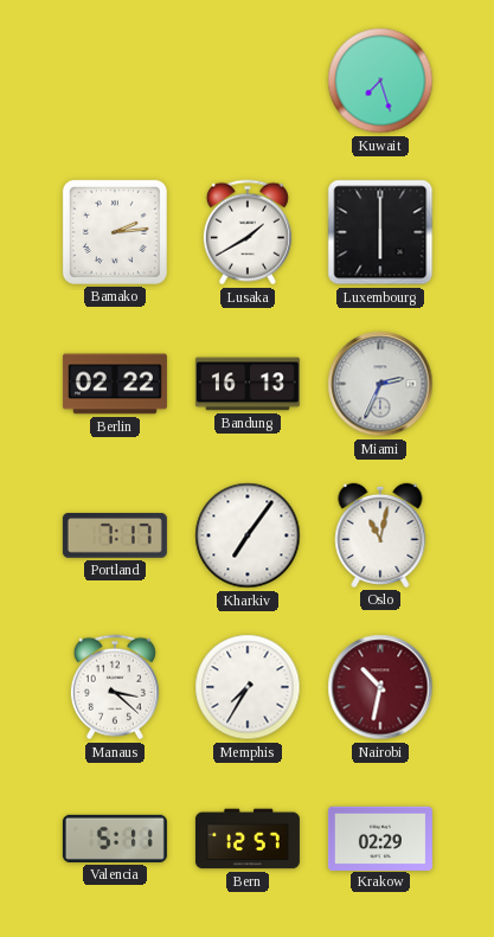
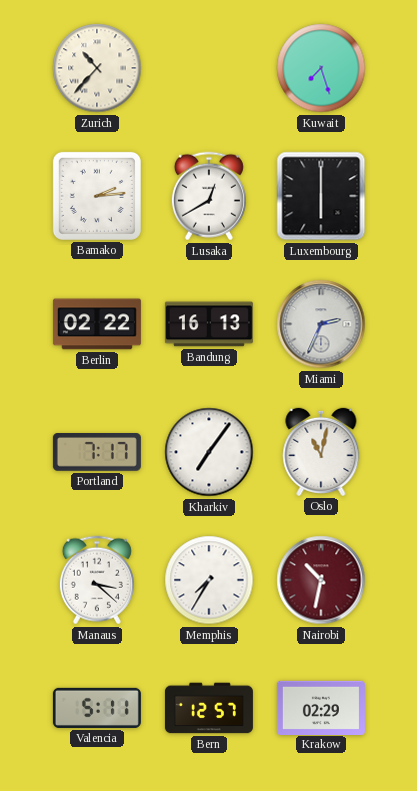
Zurich: none -> 10:37
Lusaka: 1:40 -> 12:40
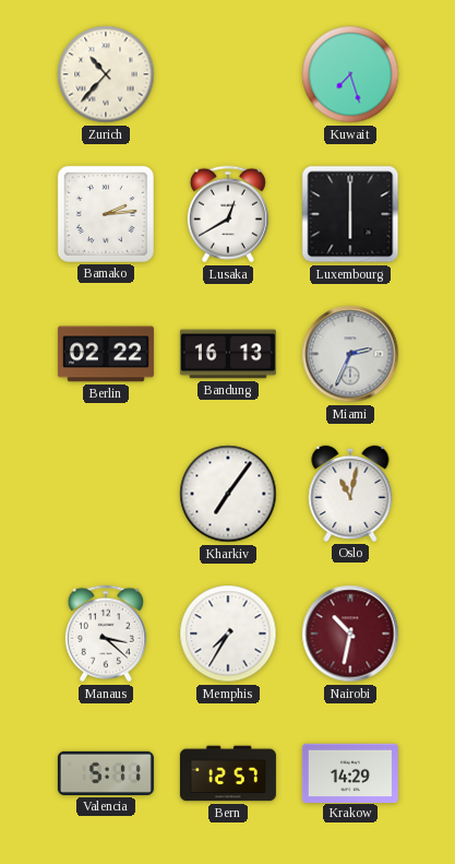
Portland: 7:17 -> none
Krakow: 02:29 -> 14:29
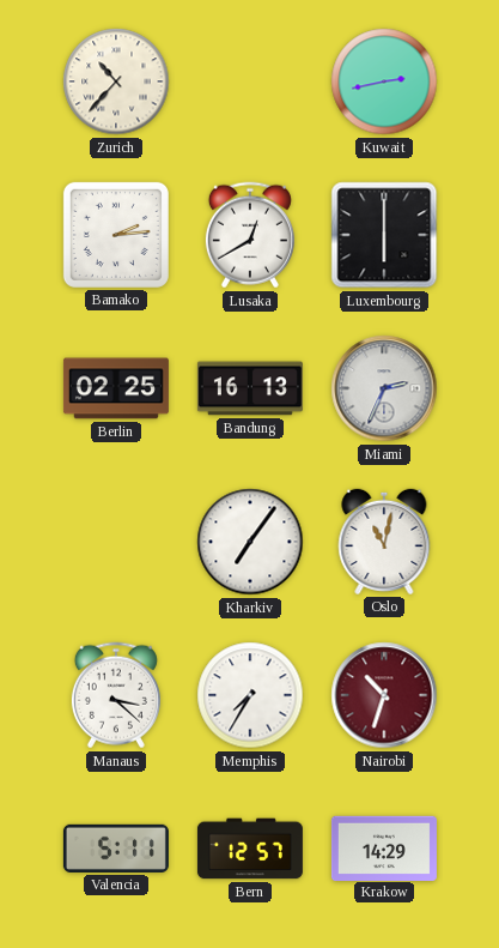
Kuwait: 7:27 -> 2:43
Berlin: 02:22 -> 02:25
Nairobi: 10:32 -> 10:33
